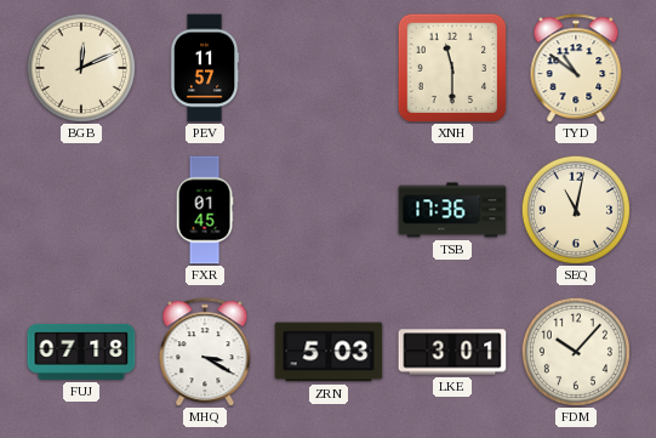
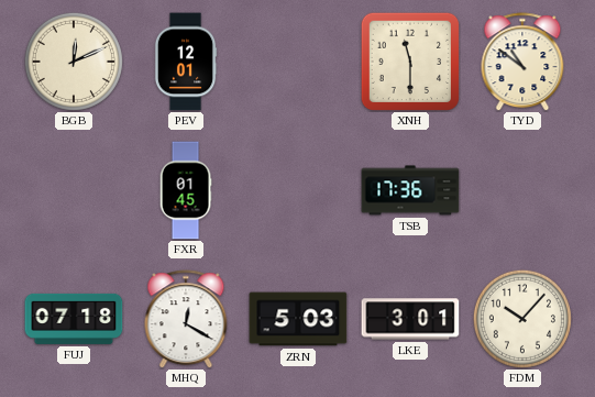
PEV: 11:57 -> 12:01
SEQ: 11:02 -> none
MHQ: 3:20 -> 12:20
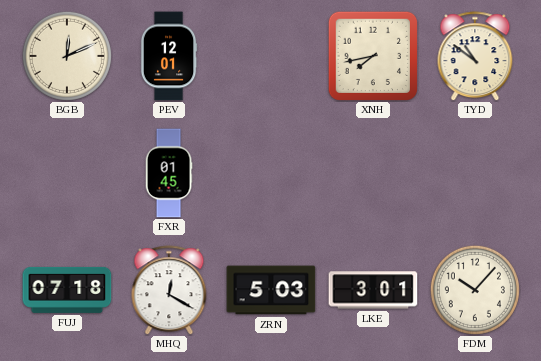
XNH: 11:30 -> 7:43
TSB: 17:36 -> none
